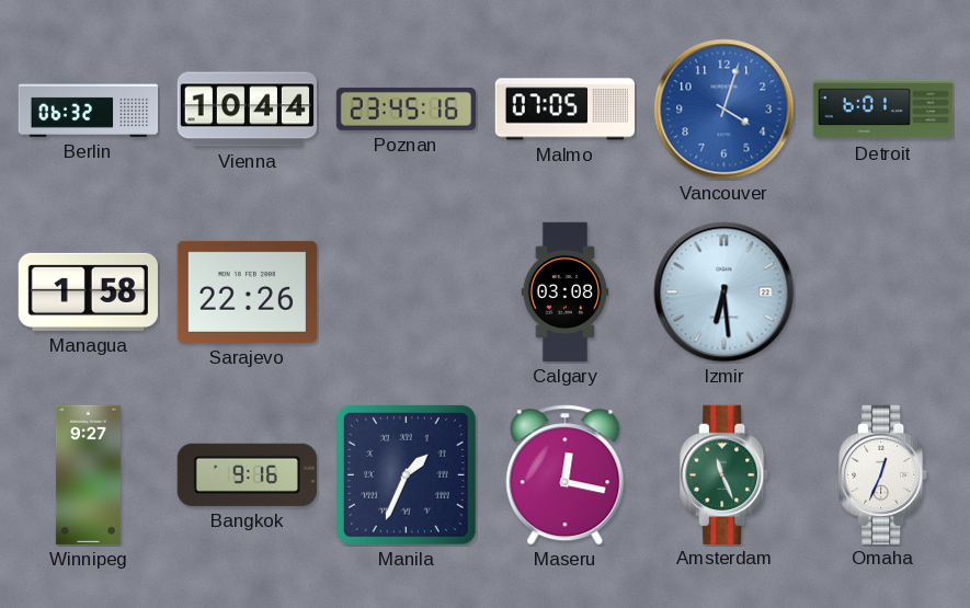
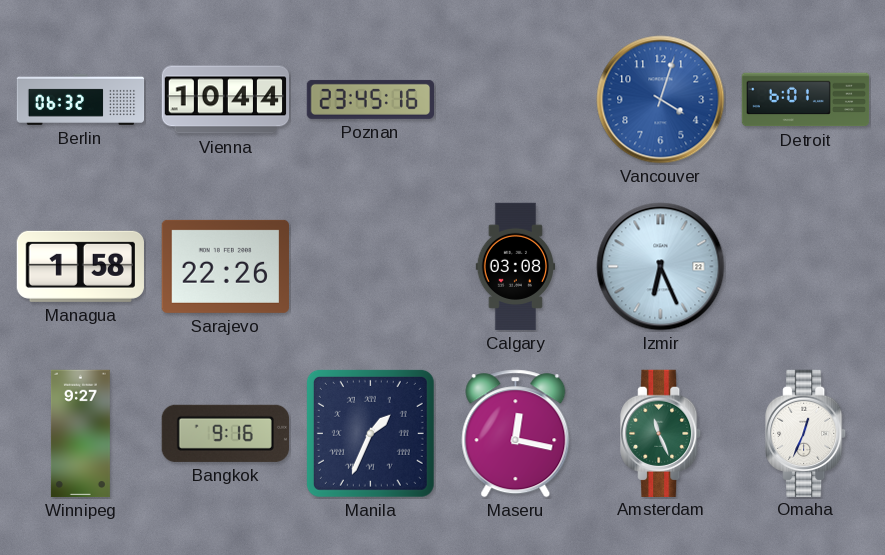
Malmo: 07:05 -> none
Izmir: 6:29 -> 6:26
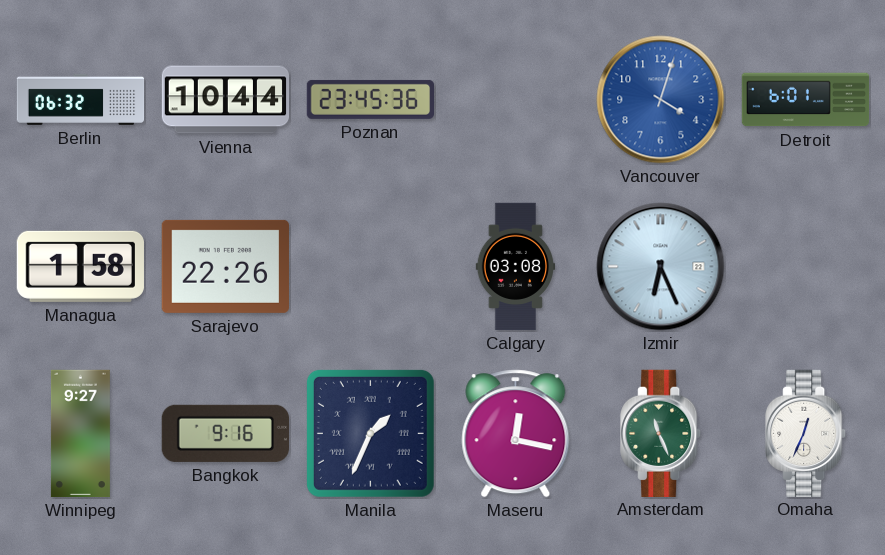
Poznan: 23:45:16 -> 23:45:36
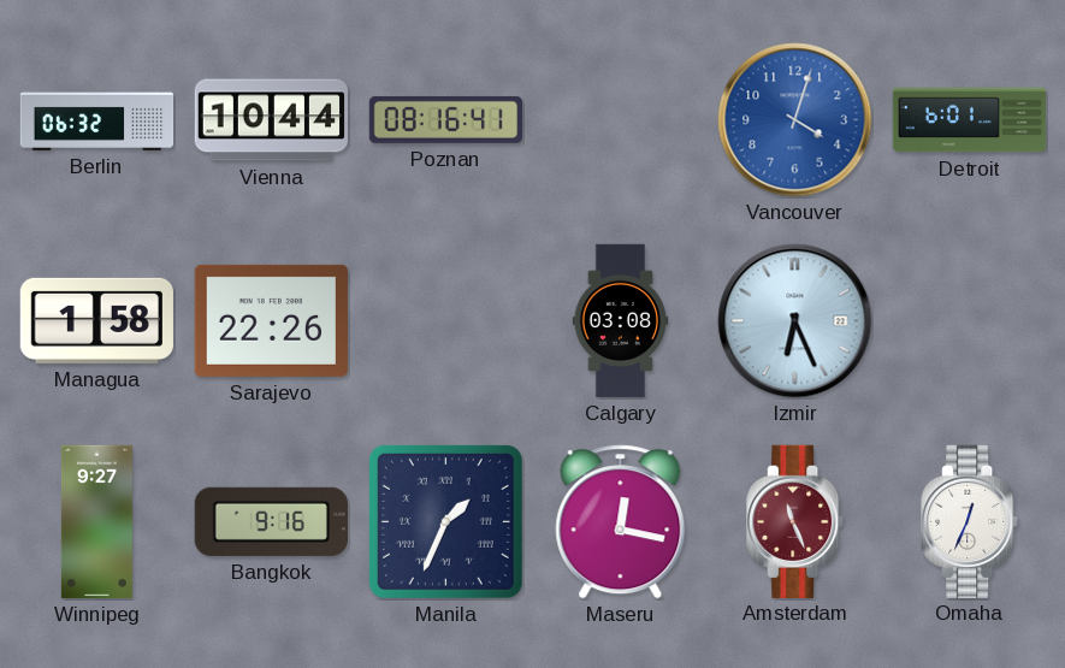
Poznan: 23:45 -> 08:16
Amsterdam dial: green -> burgundy
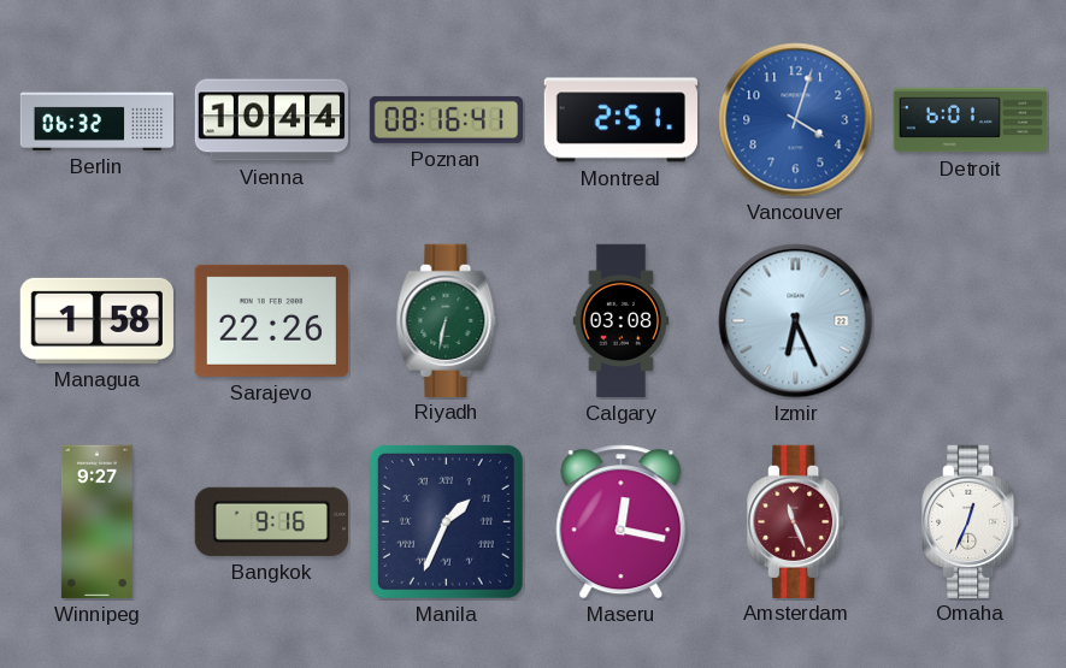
Montreal: none -> 2:51
Riyadh: none -> 6:32
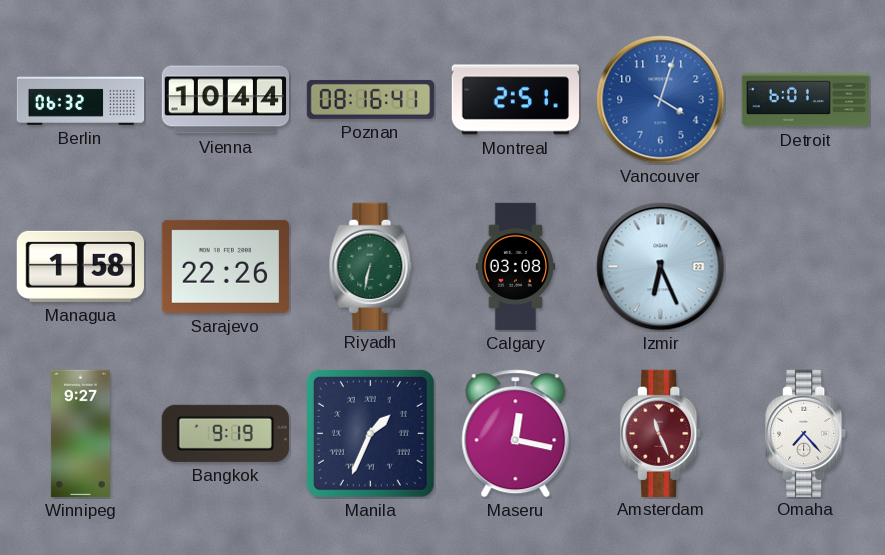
Bangkok: 9:16 -> 9:19
Omaha: 12:34 -> 7:23
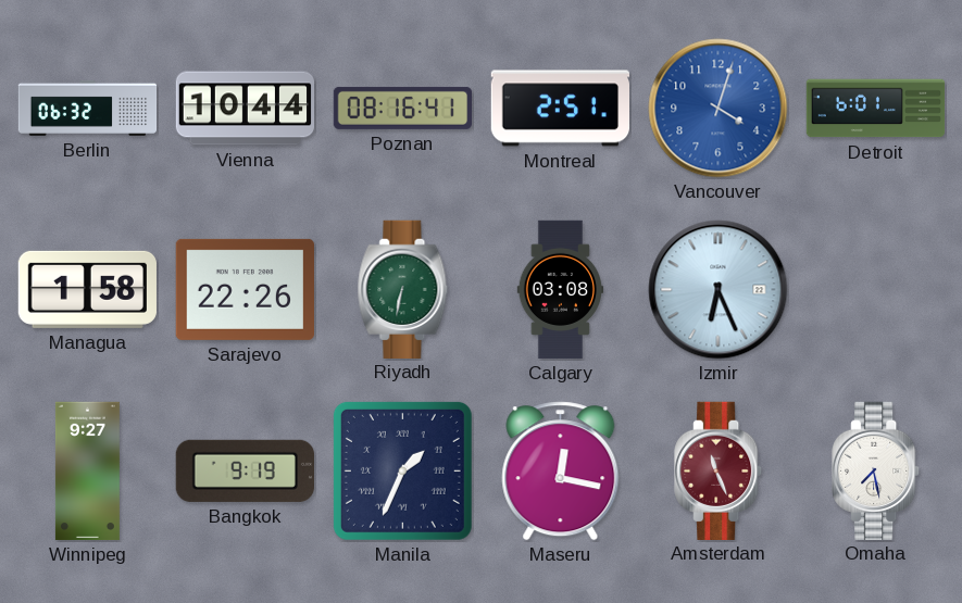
Omaha: 7:23 -> 7:28
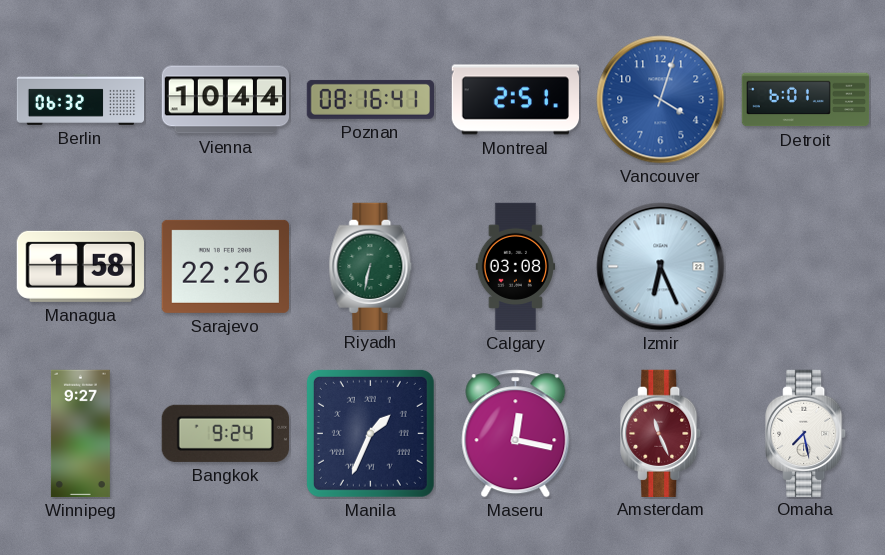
Bangkok: 9:19 -> 9:24
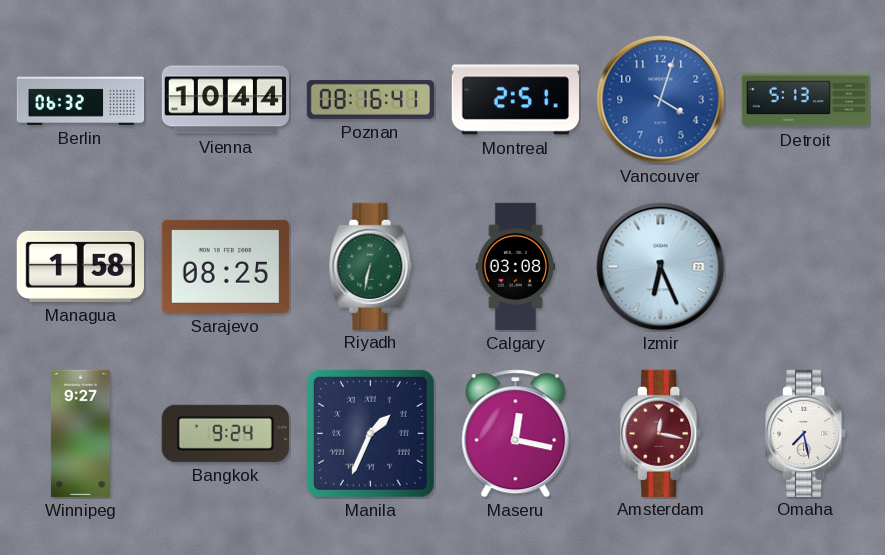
Detroit: 6:01 -> 5:13
Sarajevo: 22:26 -> 08:25
Amsterdam: 11:26 -> 12:17
